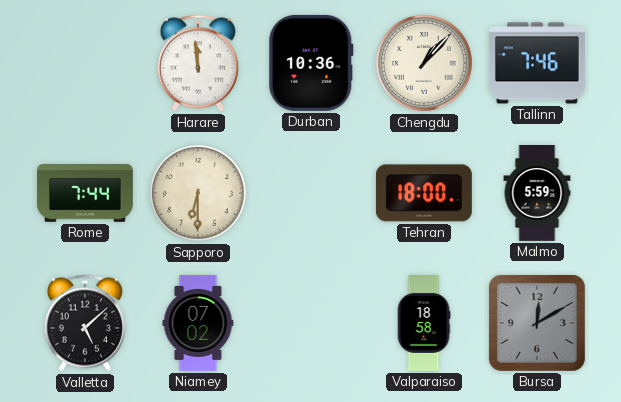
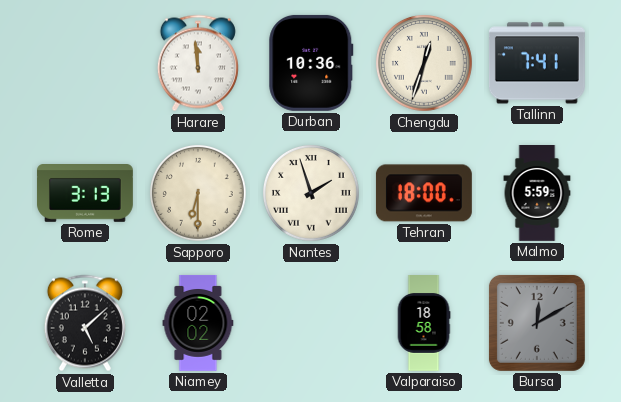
Chengdu: 1:07 -> 12:33
Tallinn: 7:46 -> 7:41
Rome: 7:44 -> 3:13
Nantes: none -> 1:57
Niamey: 07:02 -> 02:02
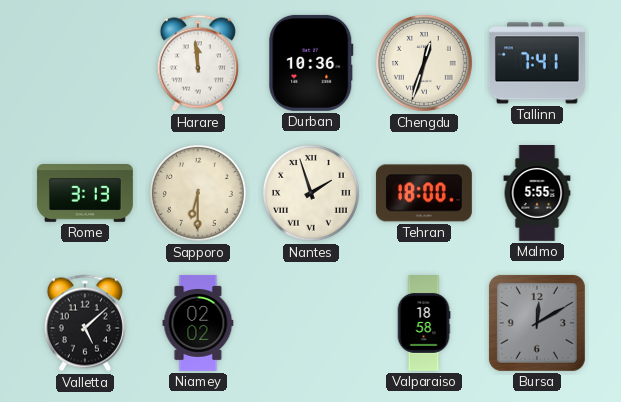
Malmo: 5:59 -> 5:55
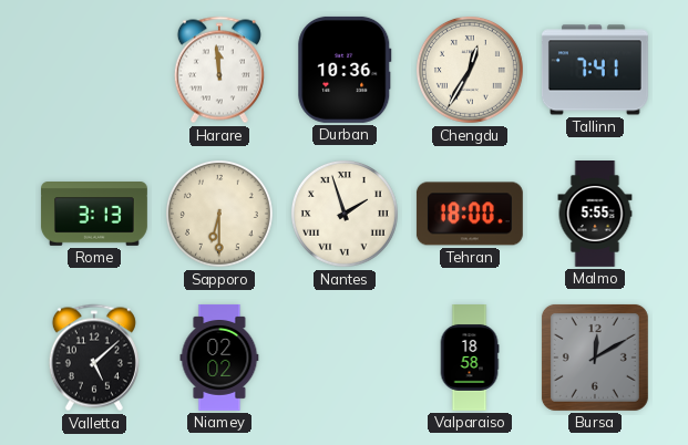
Chengdu: 12:33 -> 12:35
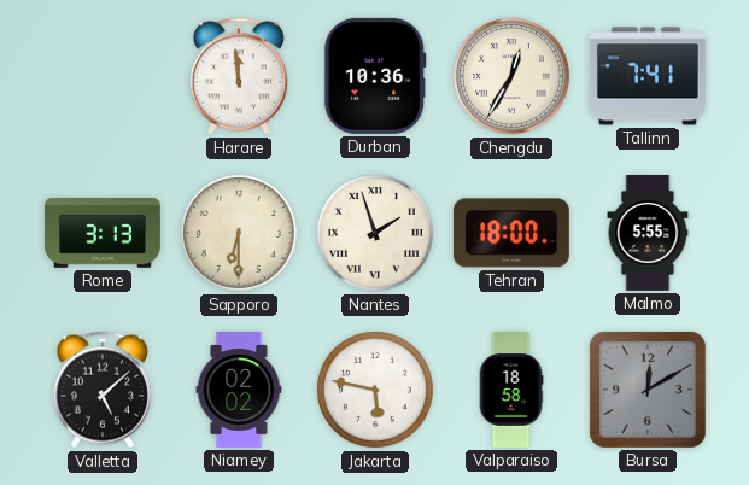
Jakarta: none -> 5:47
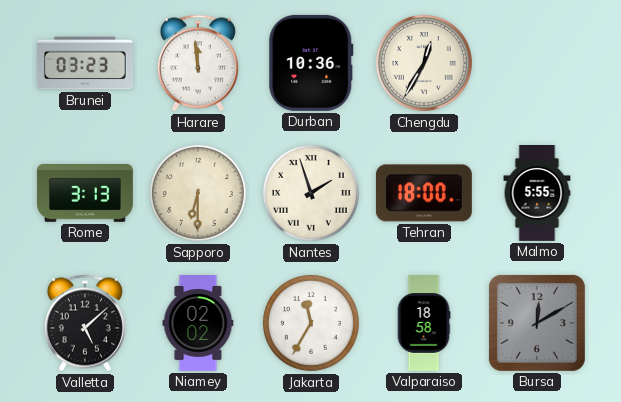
Brunei: none -> 03:23
Tallinn: 7:41 -> none
Jakarta: 5:47 -> 11:35
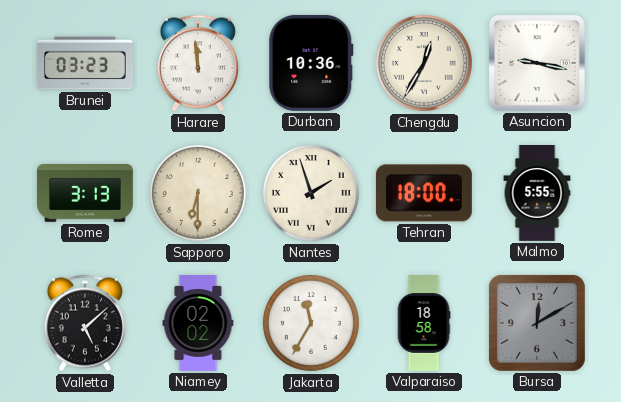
Asuncion: none -> 9:17
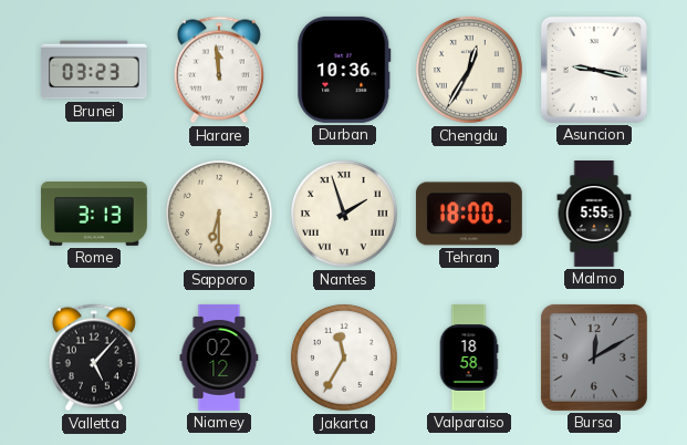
Valletta: 5:08 -> 5:07
Niamey: 02:02 -> 02:12
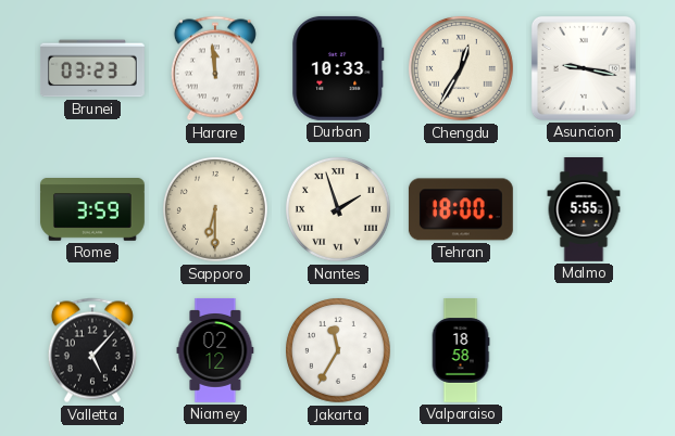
Durban: 10:36 -> 10:33
Rome: 3:13 -> 3:59
Bursa: 12:10 -> none
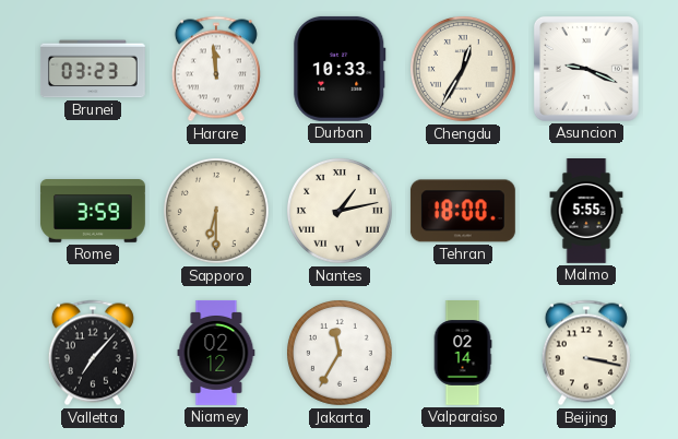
Asuncion: 9:17 -> 9:19
Nantes: 1:57 -> 1:13
Valletta: 5:07 -> 7:07
Valparaiso: 18:58 -> 02:14
Beijing: none -> 3:17
